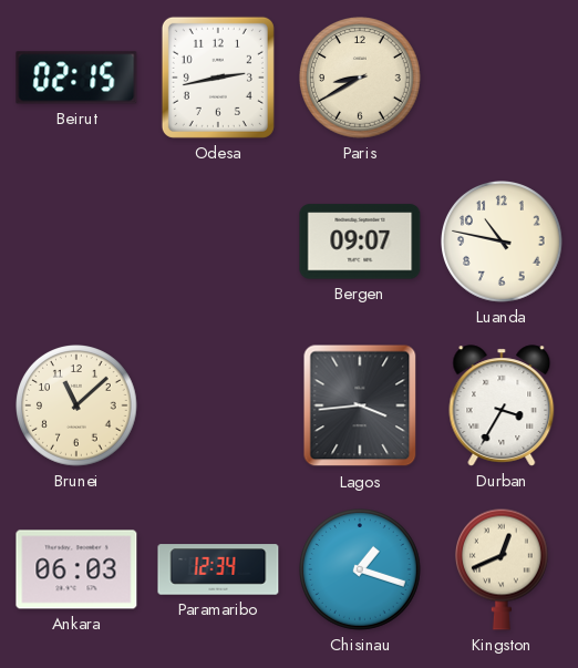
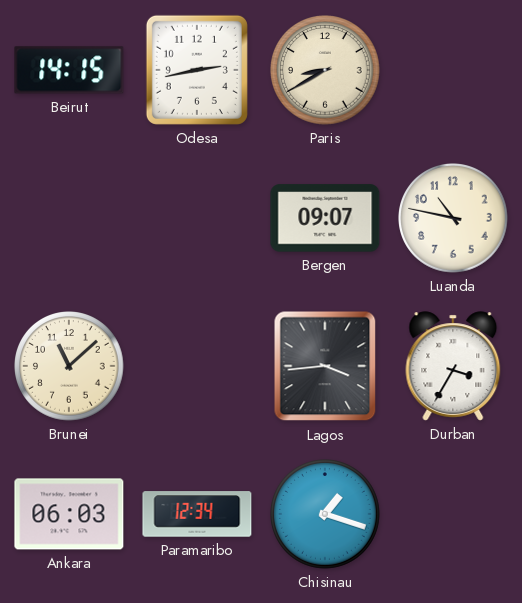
Beirut: 02:15 -> 14:15
Kingston: 12:41 -> none
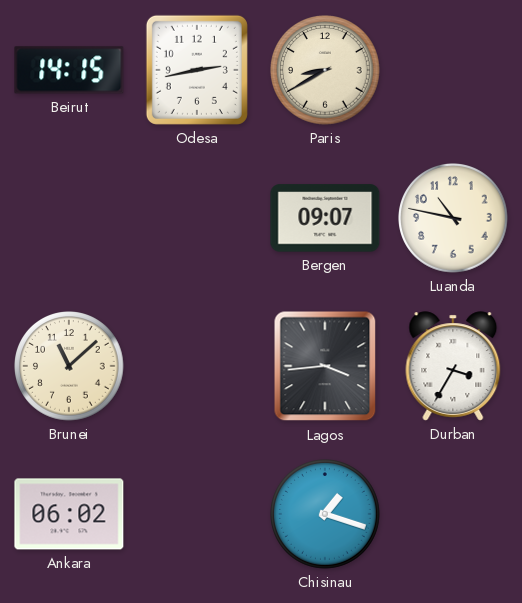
Ankara: 06:03 -> 06:02
Paramaribo: 12:34 -> none
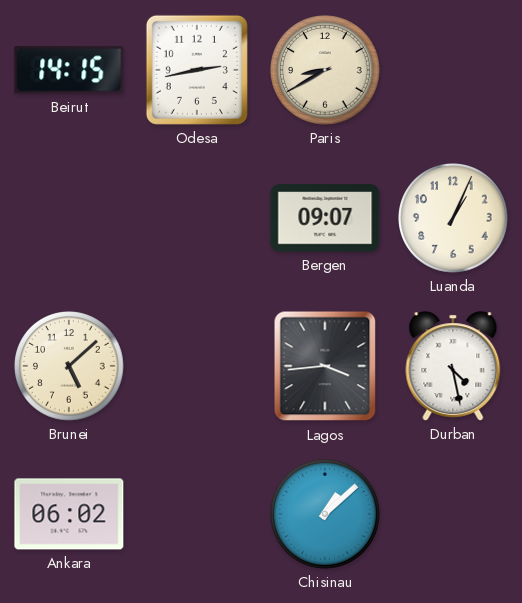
Luanda: 10:47 -> 1:04
Brunei: 11:08 -> 5:08
Durban: 3:35 -> 4:28
Chisinau: 1:18 -> 1:08
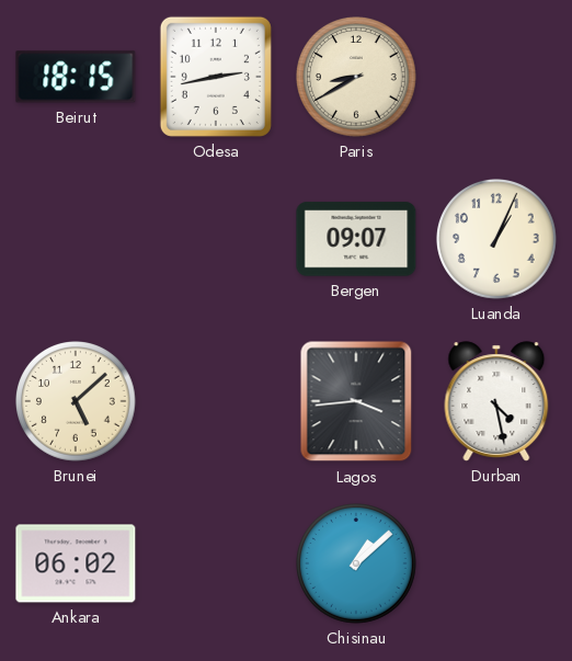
Beirut: 14:15 -> 18:15
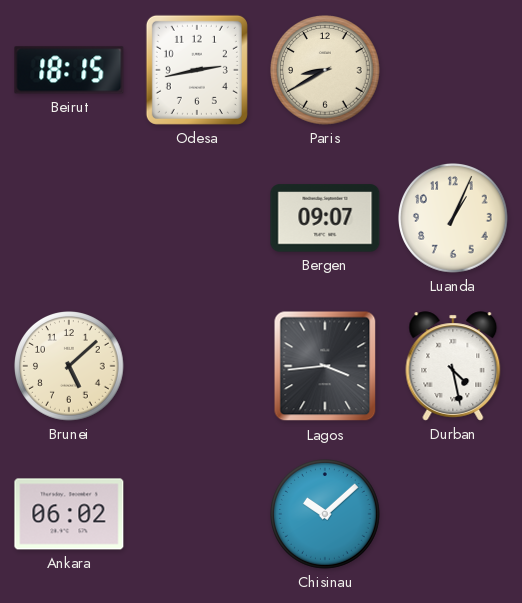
Chisinau: 1:08 -> 10:08
